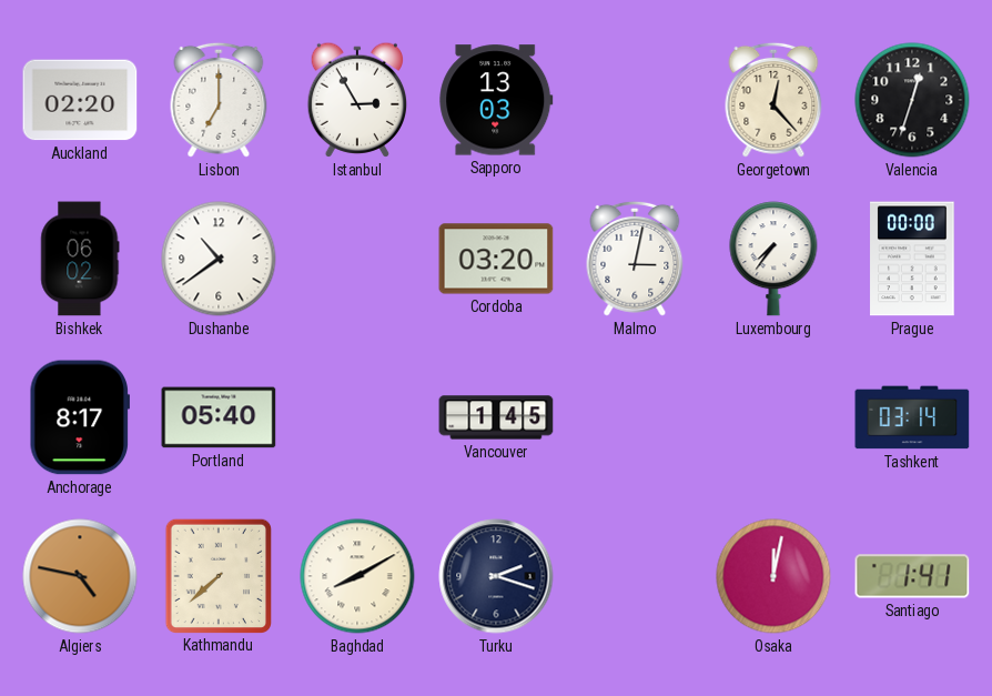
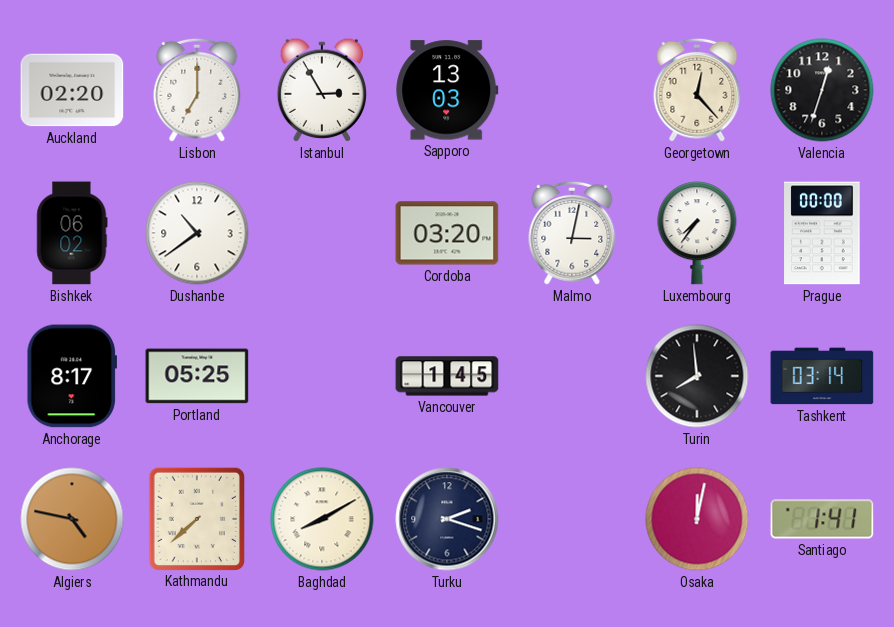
Portland: 05:40 -> 05:25
Turin: none -> 7:59
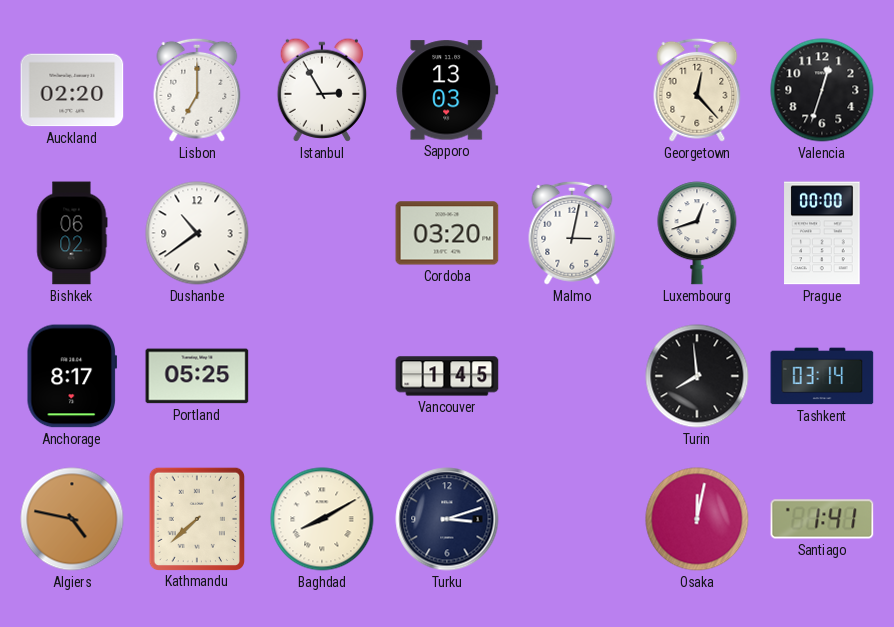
Luxembourg: 7:36 -> 12:42
Turku: 2:18 -> 3:12
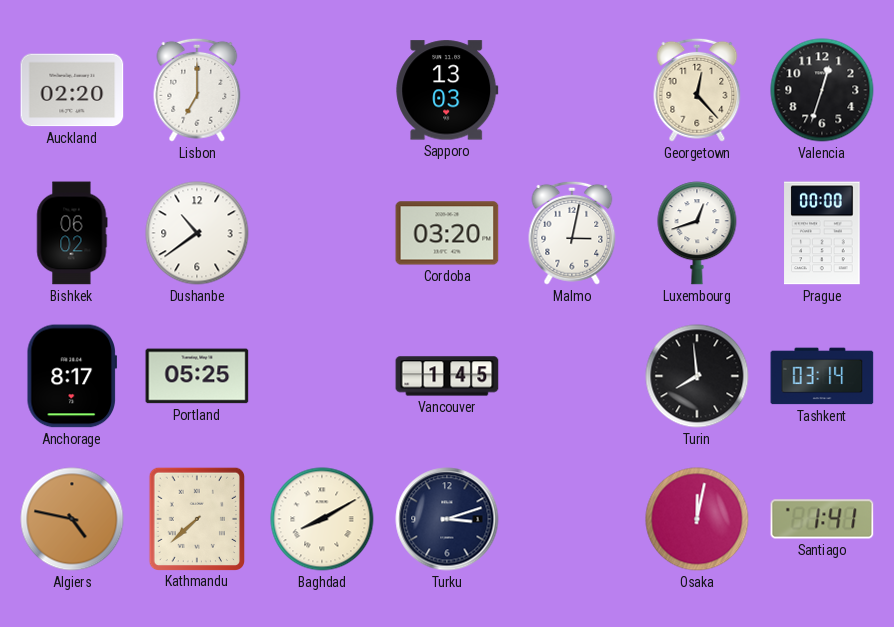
Istanbul: 2:55 -> none
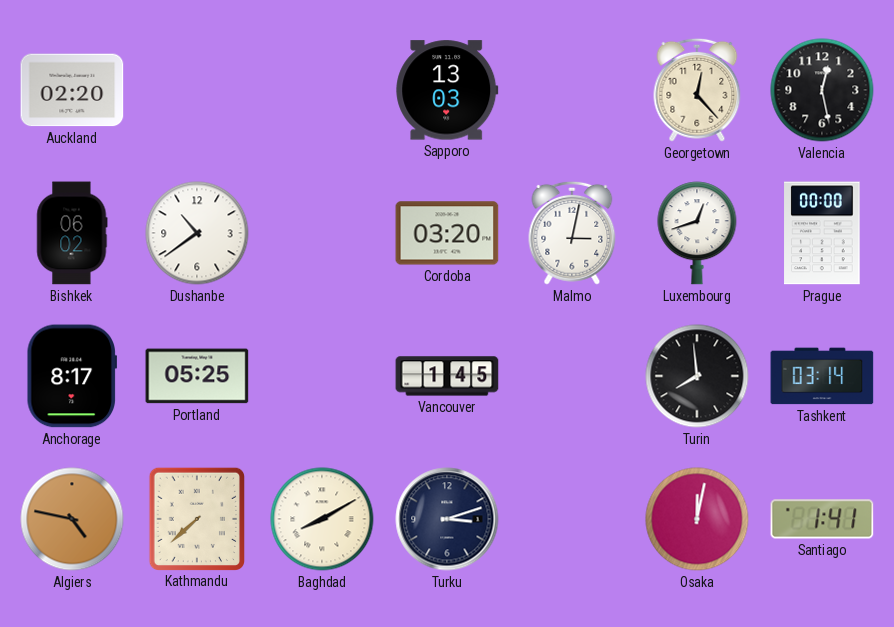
Lisbon: 7:00 -> none
Valencia: 12:33 -> 12:28
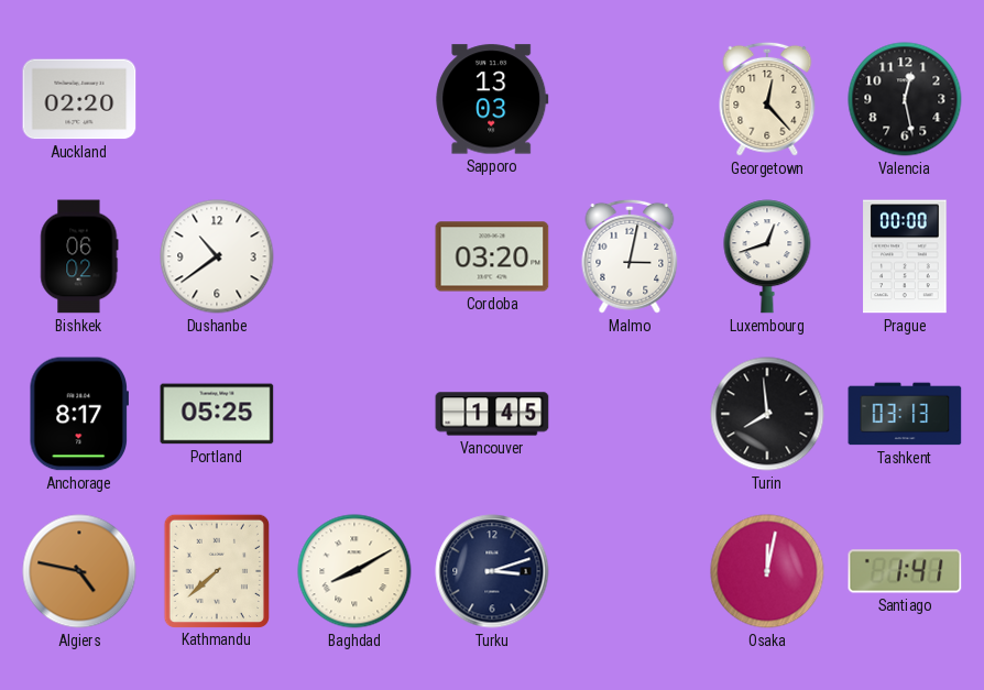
Tashkent: 03:14 -> 03:13
